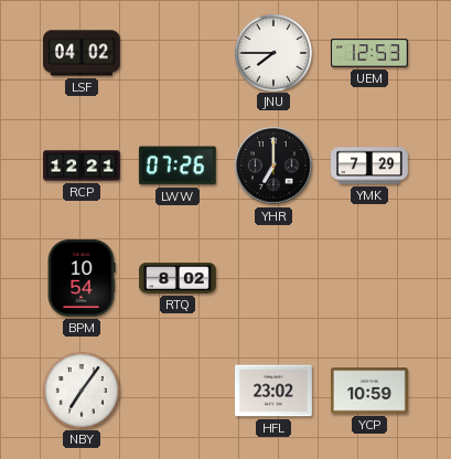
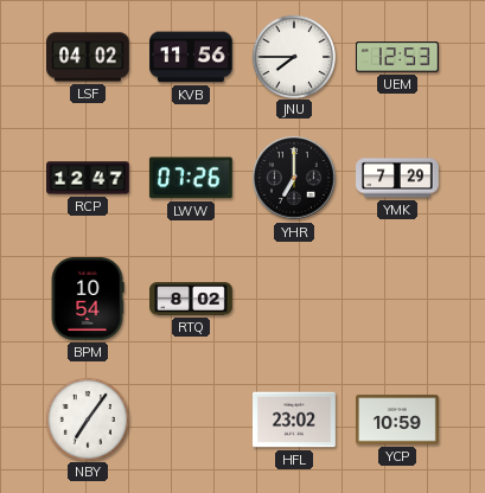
KVB: none -> 11:56
RCP: 12:21 -> 12:47
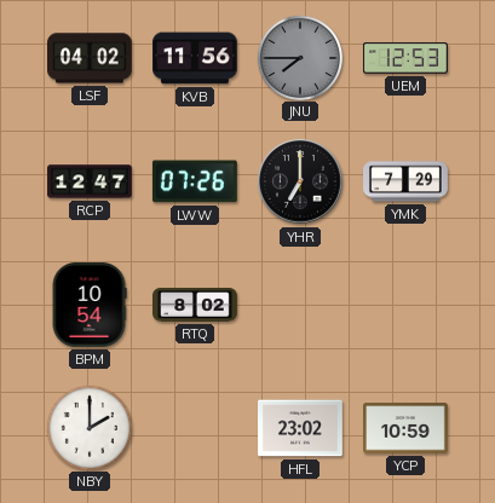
JNU dial: white -> grey
NBY: 7:06 -> 2:00
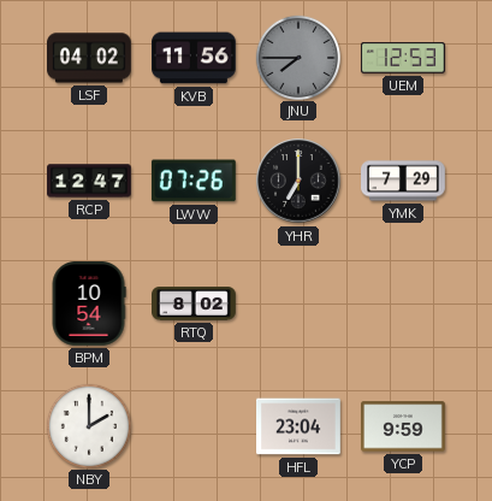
HFL: 23:02 -> 23:04
YCP: 10:59 -> 9:59
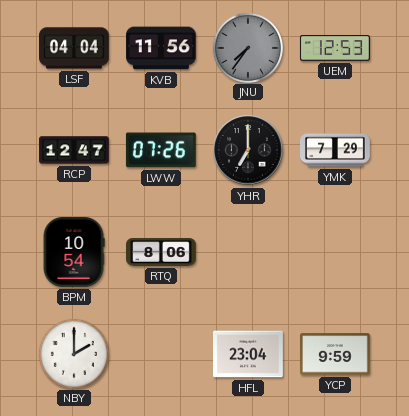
LSF: 04:02 -> 04:04
JNU: 7:45 -> 7:36
RTQ: 8:02 -> 8:06
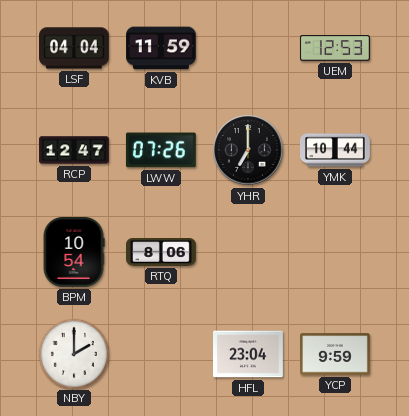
KVB: 11:56 -> 11:59
JNU: 7:36 -> none
YMK: 7:29 -> 10:44
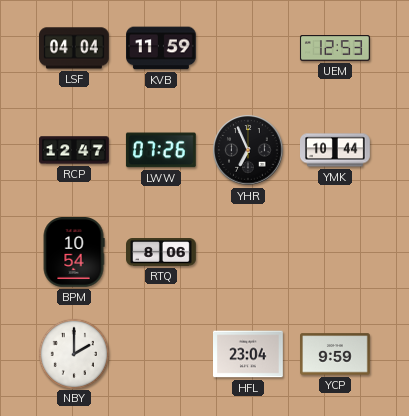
YHR: 7:00 -> 6:56
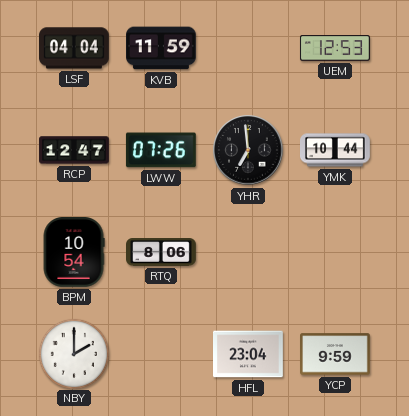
YHR: 6:56 -> 6:59
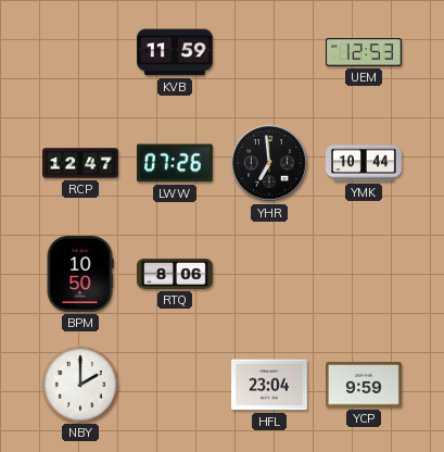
LSF: 04:04 -> none
BPM: 10:54 -> 10:50
